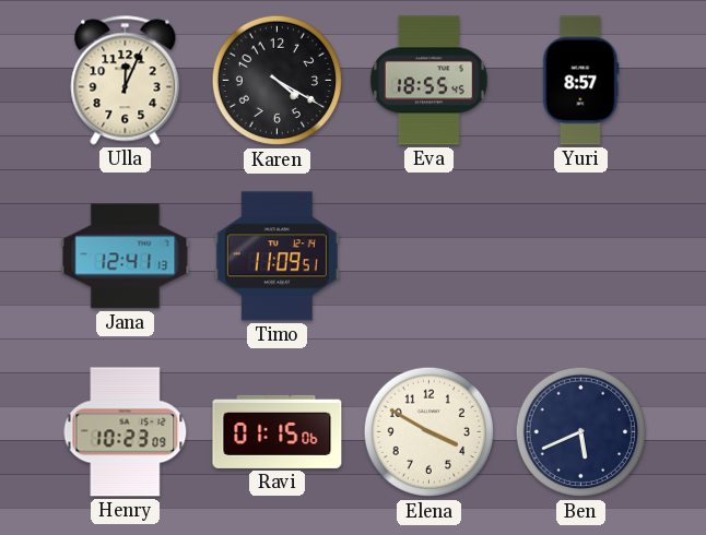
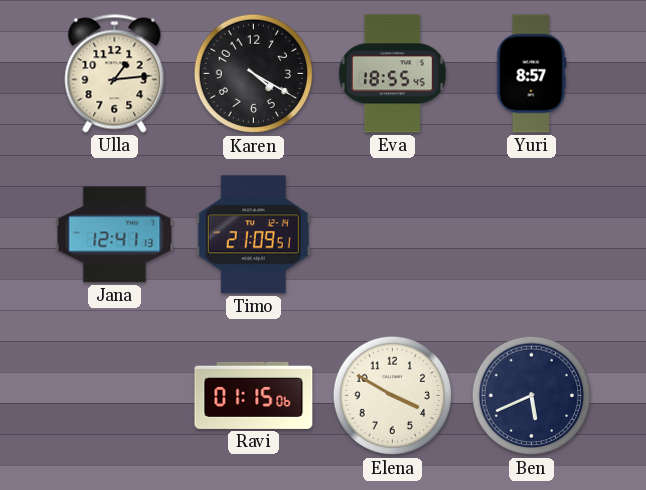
Ulla: 12:04 -> 1:14
Timo: 11:09 -> 21:09
Henry: 10:23 -> none
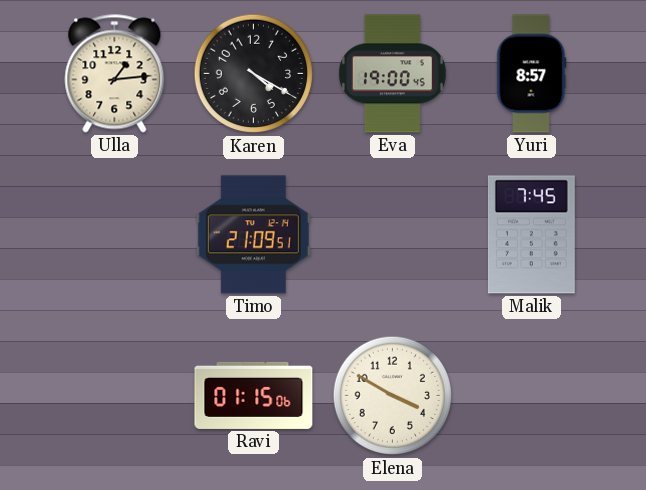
Eva: 18:55 -> 19:00
Jana: 12:41 -> none
Malik: none -> 7:45
Ben: 5:41 -> none
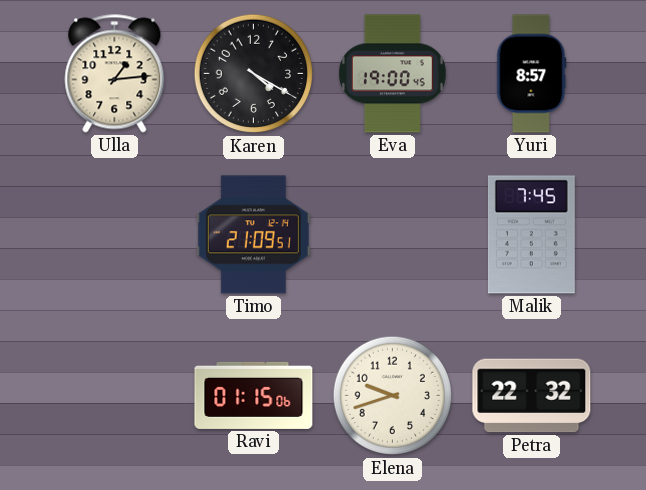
Elena: 3:50 -> 9:42
Petra: none -> 22:32
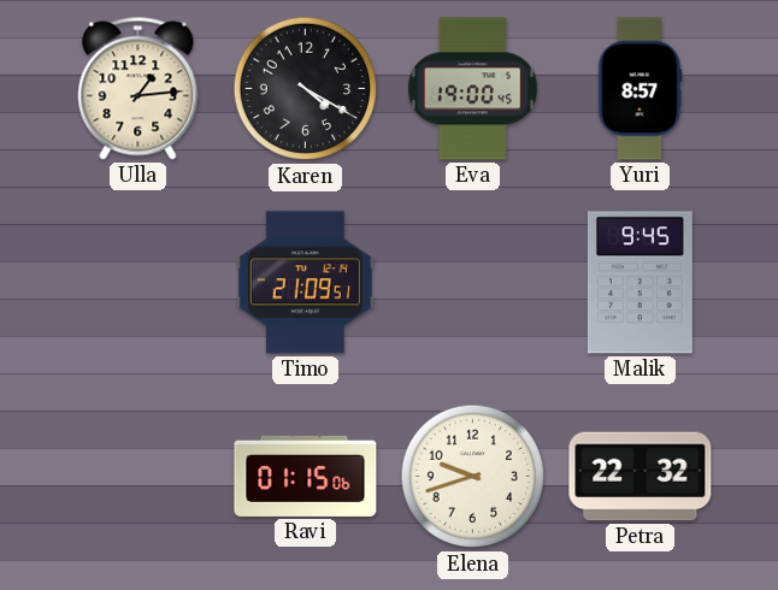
Malik: 7:45 -> 9:45
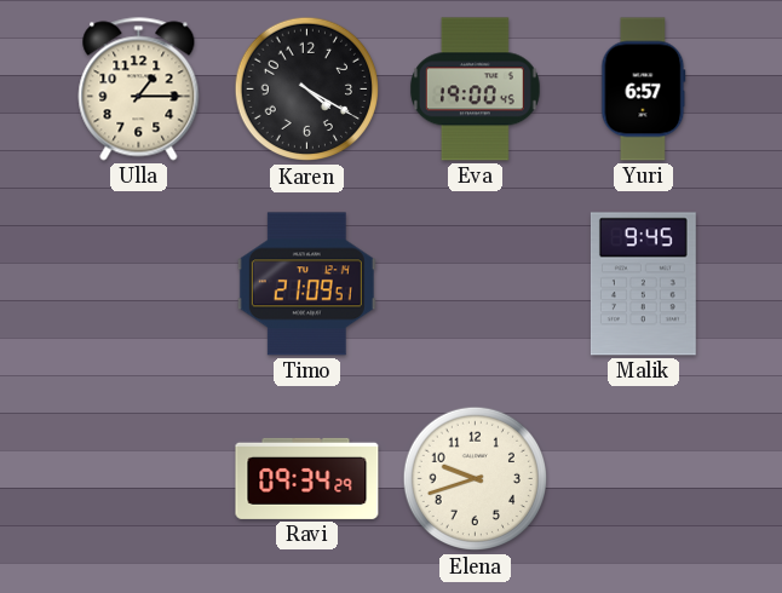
Ulla: 1:14 -> 1:15
Yuri: 8:57 -> 6:57
Ravi: 01:15 -> 09:34
Petra: 22:32 -> none
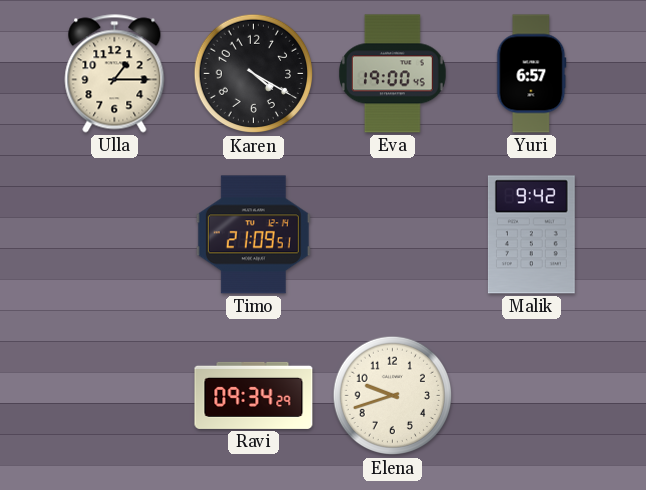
Malik: 9:45 -> 9:42
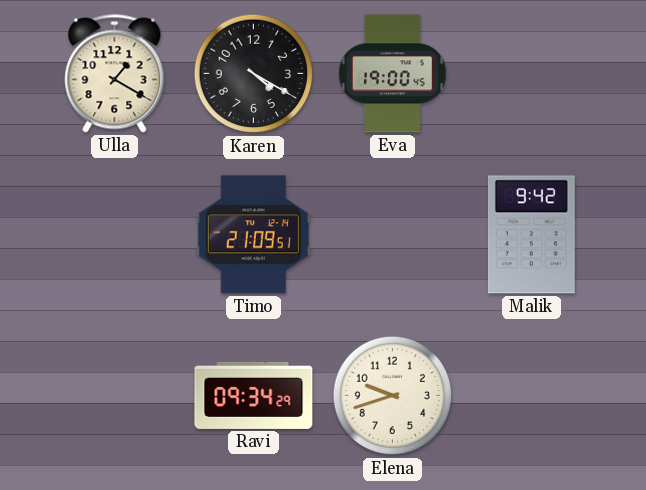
Ulla: 1:15 -> 1:20
Yuri: 6:57 -> none
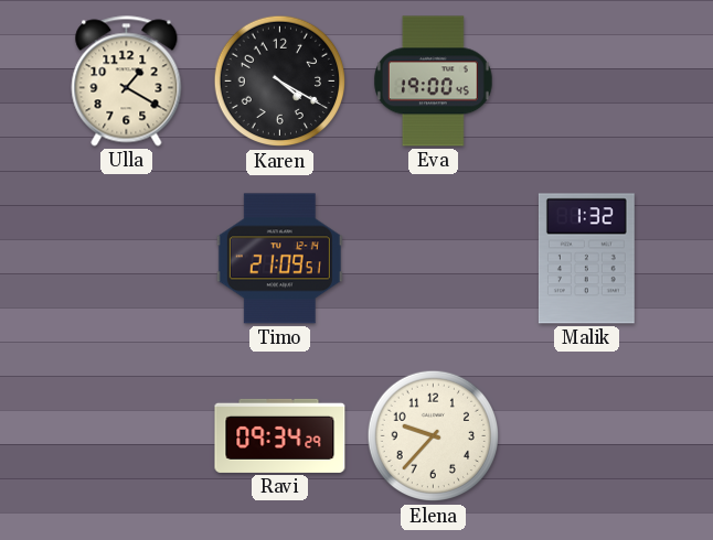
Malik: 9:42 -> 1:32
Elena: 9:42 -> 9:37
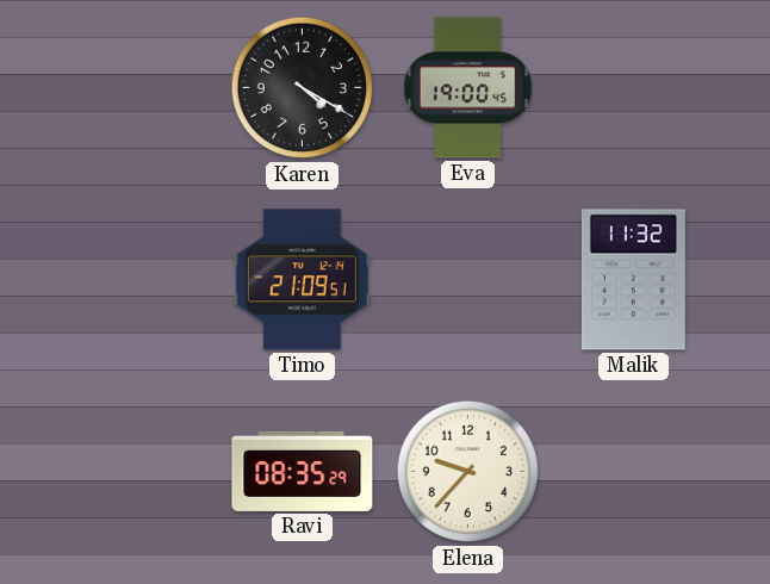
Ulla: 1:20 -> none
Malik: 1:32 -> 11:32
Ravi: 09:34 -> 08:35
